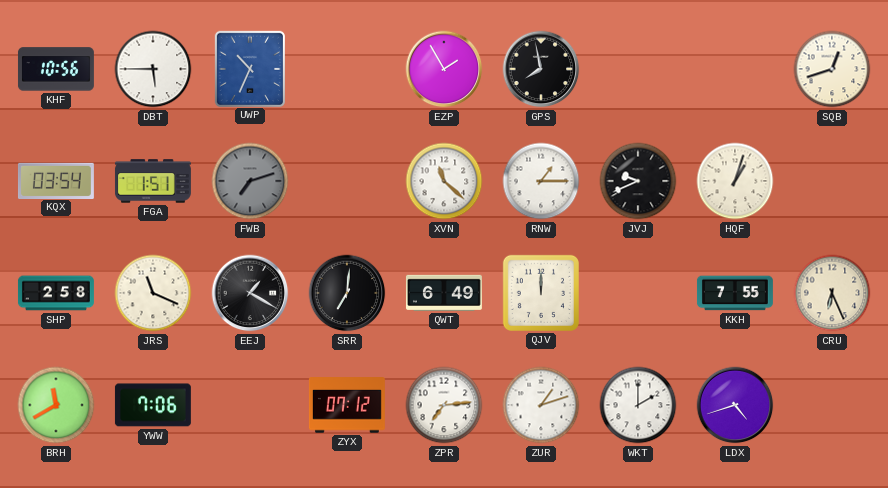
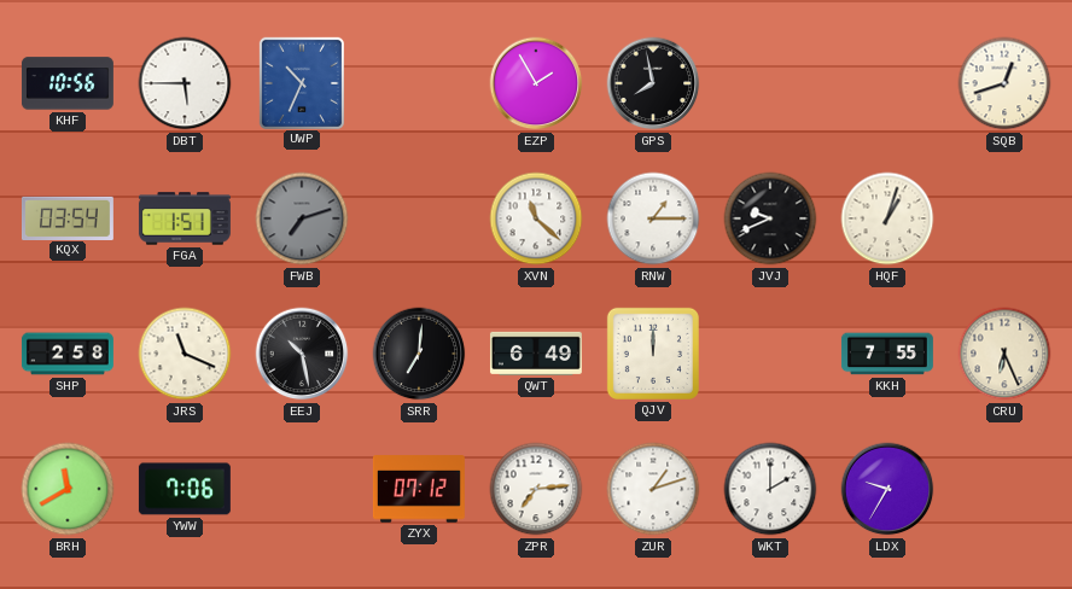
EEJ: 1:20 -> 10:28
LDX: 4:42 -> 9:35
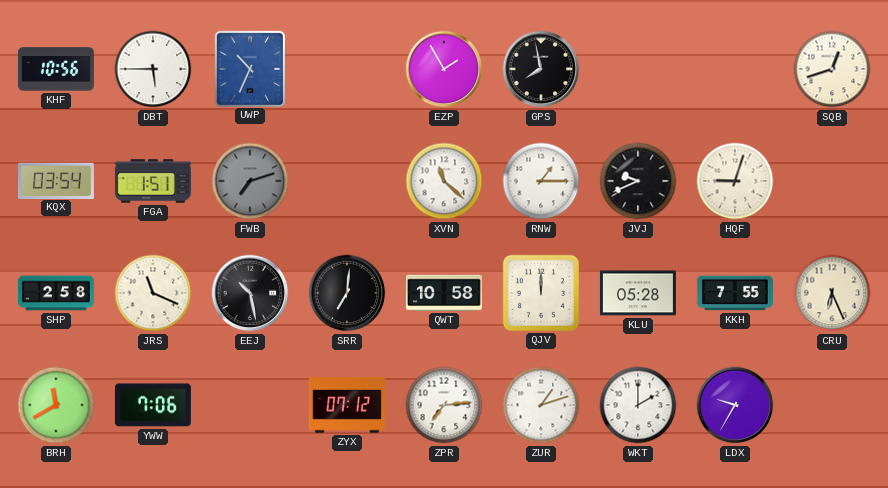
HQF: 1:03 -> 9:03
QWT: 6:49 -> 10:58
KLU: none -> 05:28
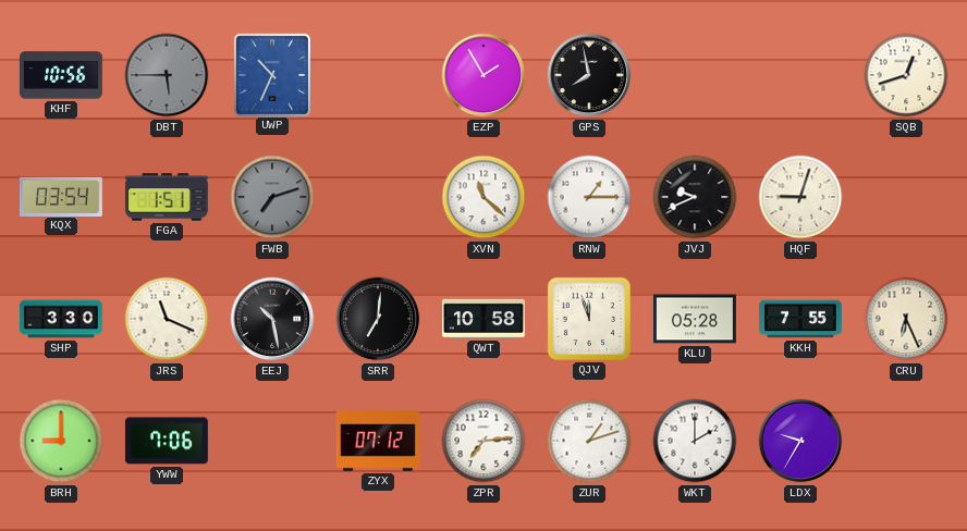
DBT dial: white -> grey
SHP: 2:58 -> 3:30
QJV: 12:00 -> 11:57
BRH: 11:40 -> 9:00
